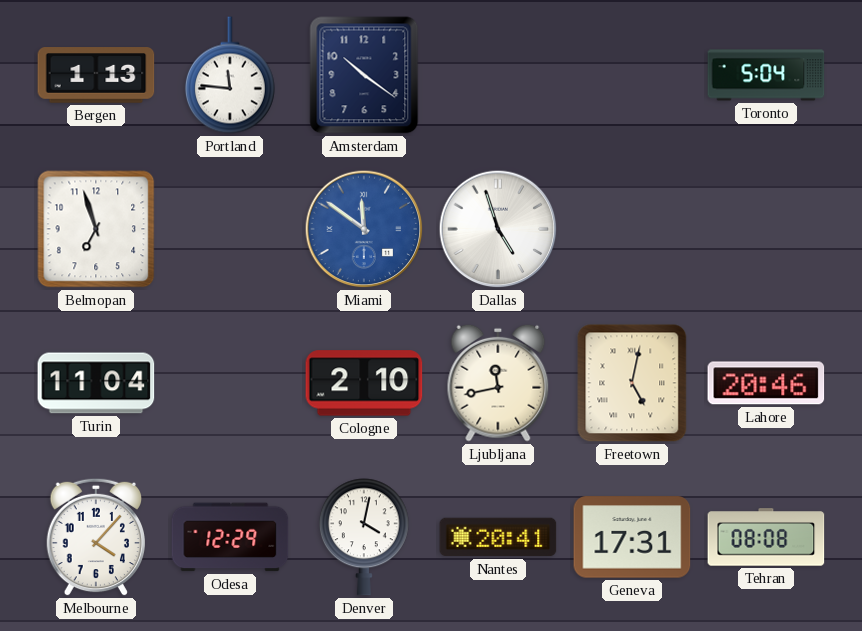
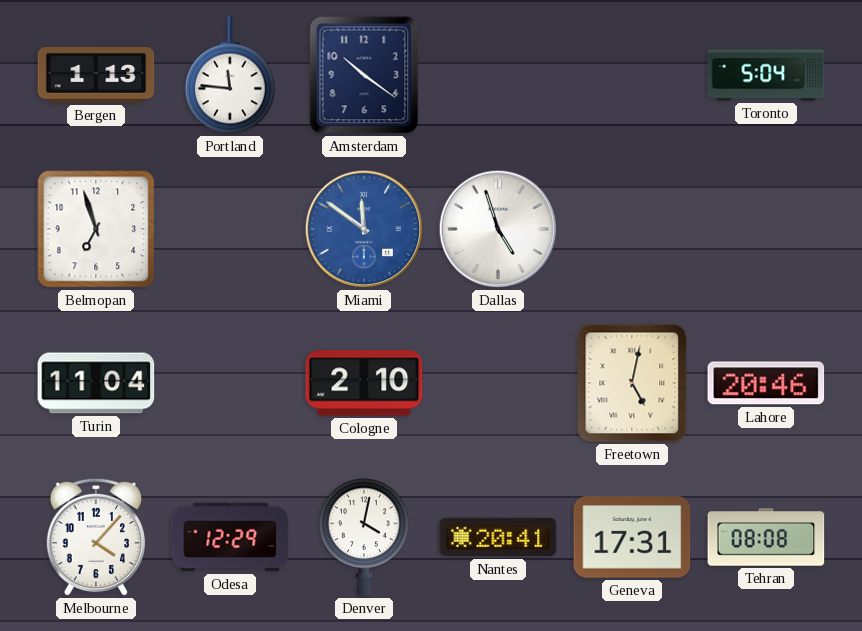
Ljubljana: 11:43 -> none
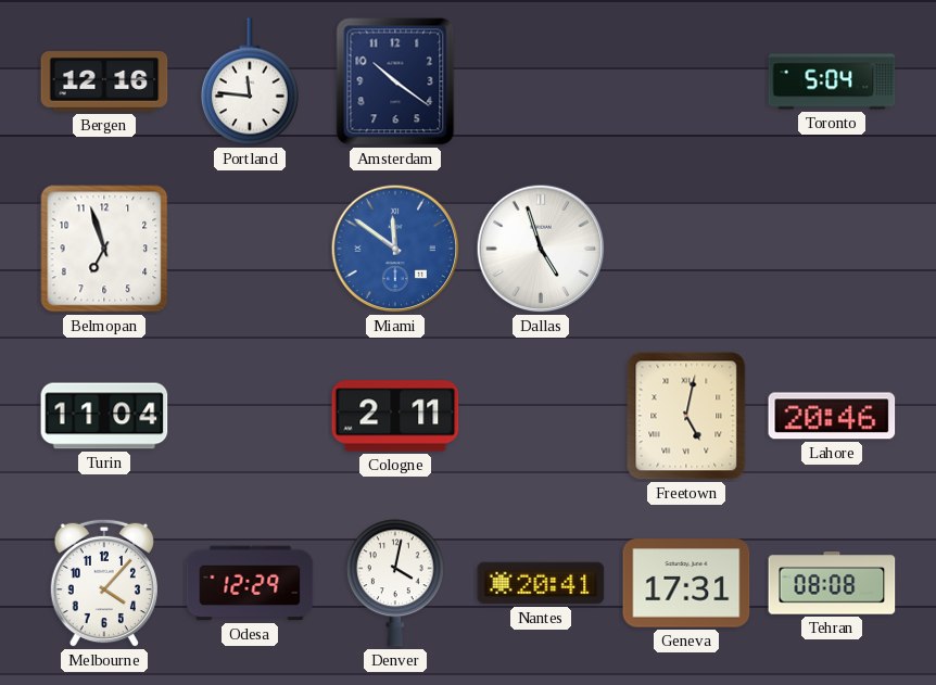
Bergen: 1:13 -> 12:16
Cologne: 2:10 -> 2:11
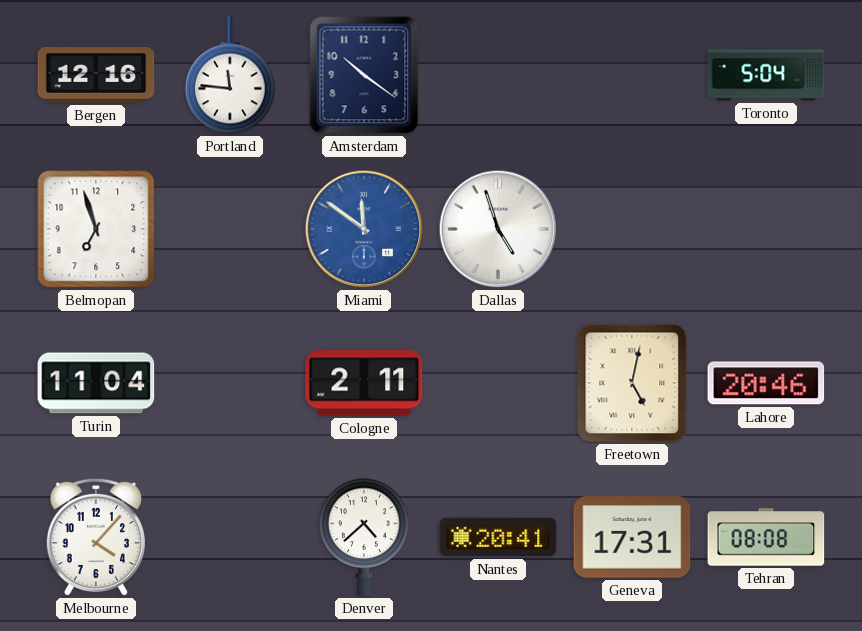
Odesa: 12:29 -> none
Denver: 4:02 -> 4:38
